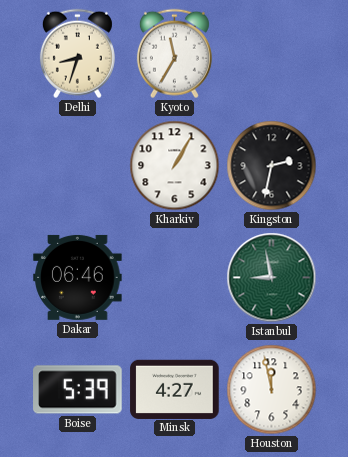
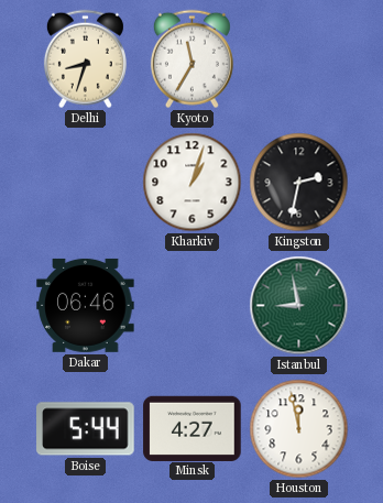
Kharkiv: 1:05 -> 1:03
Boise: 5:39 -> 5:44
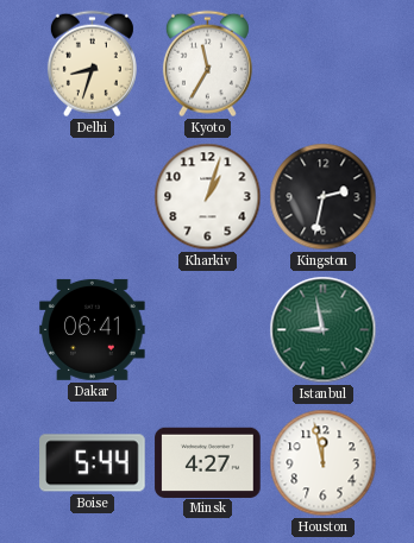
Dakar: 06:46 -> 06:41
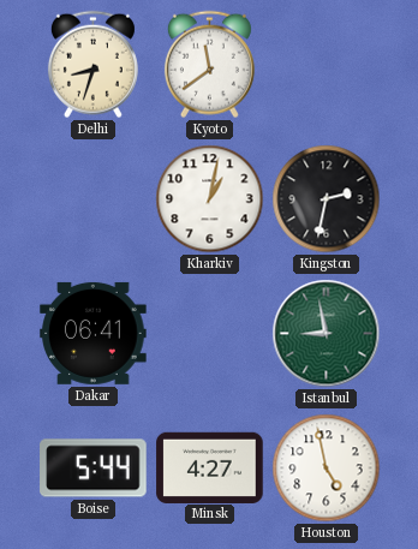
Kyoto: 11:35 -> 11:39
Kharkiv: 1:03 -> 1:02
Houston: 11:58 -> 4:58
